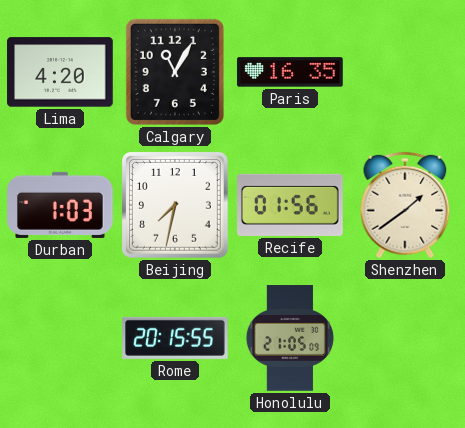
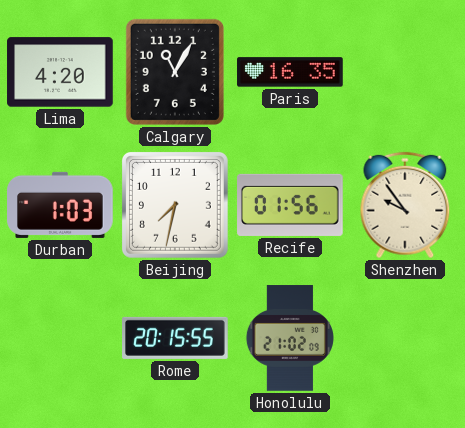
Shenzhen: 1:39 -> 9:54
Honolulu: 21:05 -> 21:02
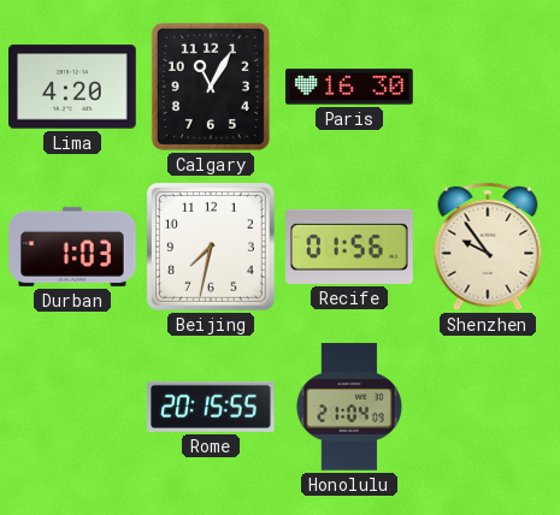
Paris: 16:35 -> 16:30
Honolulu: 21:02 -> 21:04
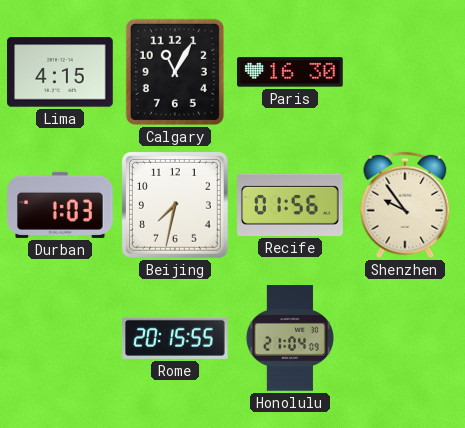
Lima: 4:20 -> 4:15
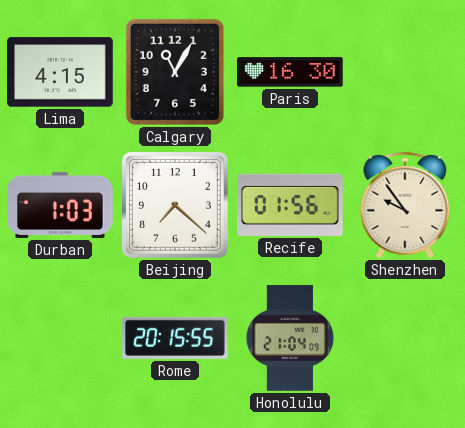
Beijing: 7:32 -> 7:22
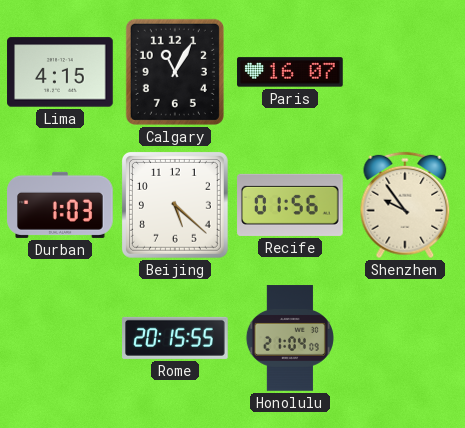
Paris: 16:30 -> 16:07
Beijing: 7:22 -> 5:22
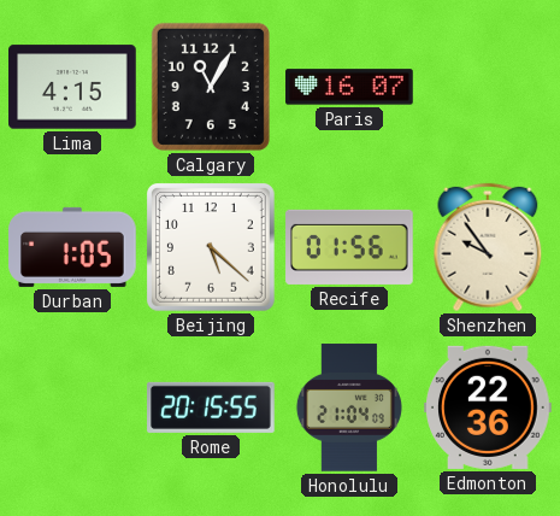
Durban: 1:03 -> 1:05
Edmonton: none -> 22:36
